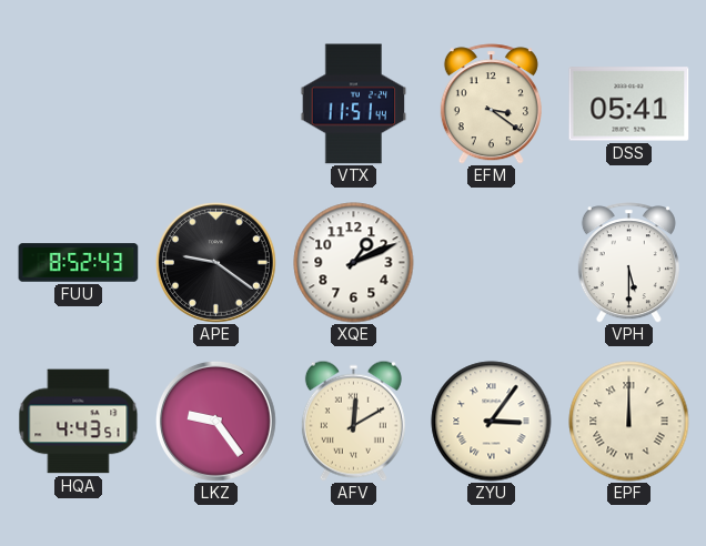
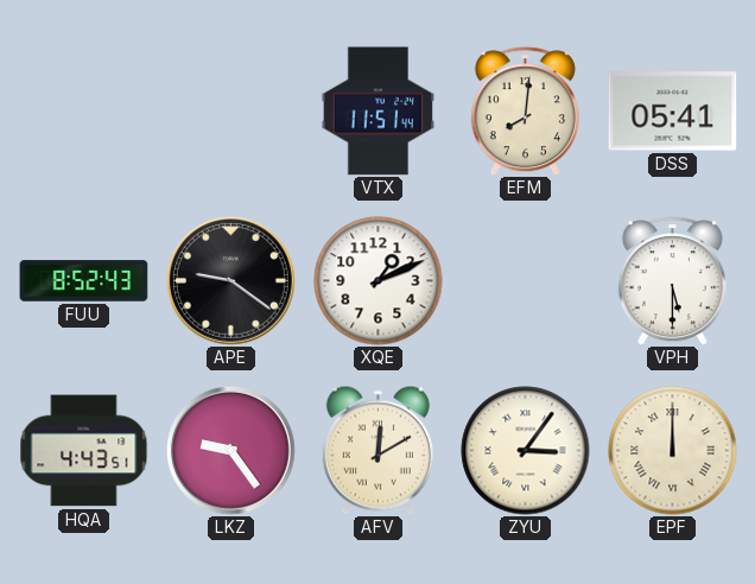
EFM: 3:21 -> 8:01
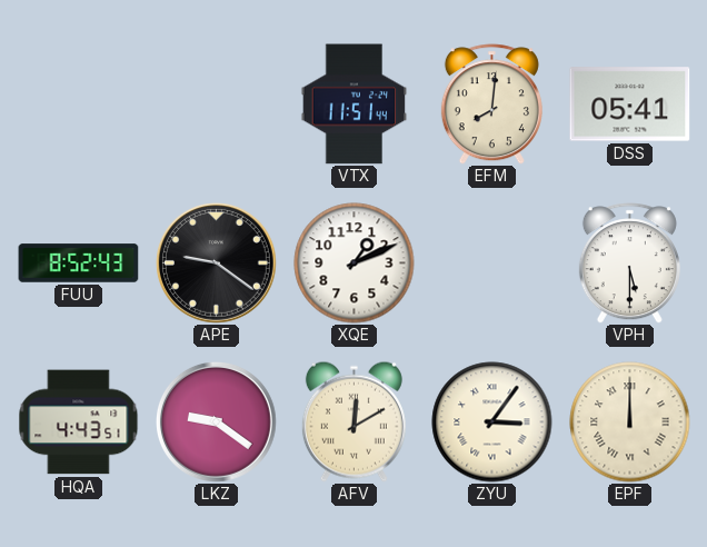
LKZ: 9:24 -> 9:21
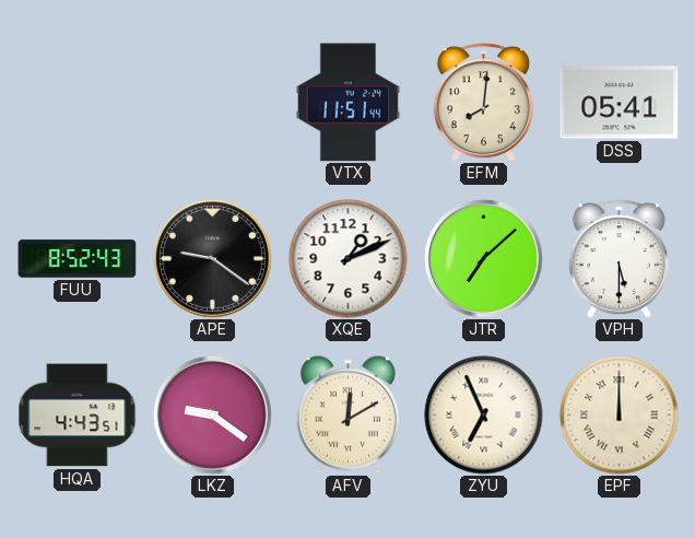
JTR: none -> 7:08
ZYU: 3:06 -> 6:56
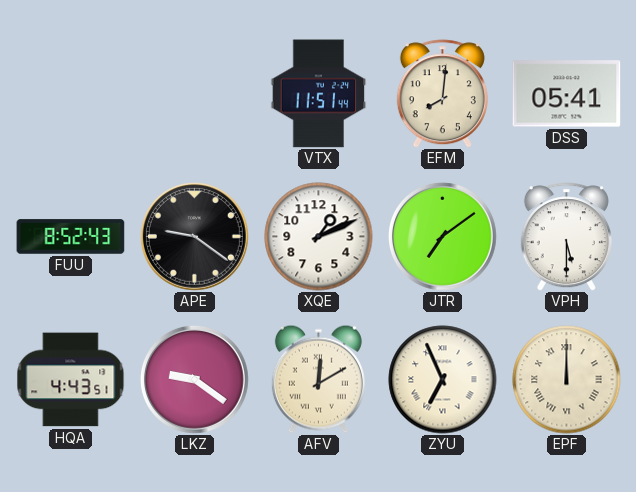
JTR: 7:08 -> 7:09
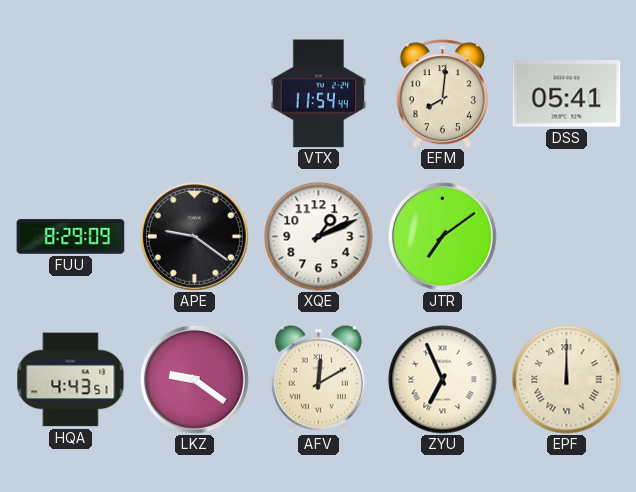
VTX: 11:51 -> 11:54
FUU: 8:52 -> 8:29
VPH: 5:30 -> none
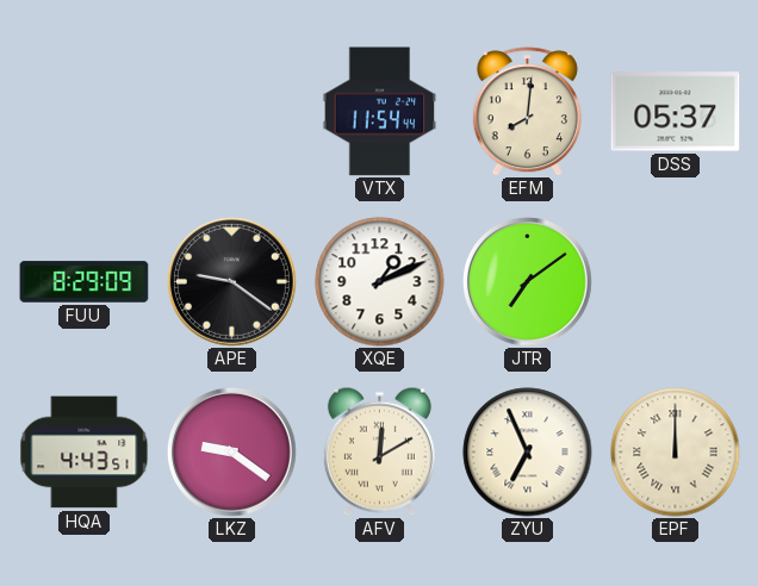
DSS: 05:41 -> 05:37
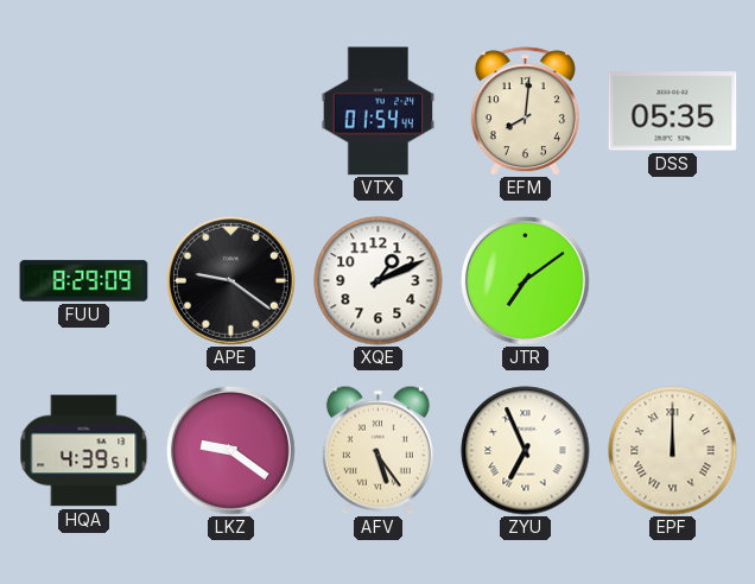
VTX: 11:54 -> 01:54
DSS: 05:37 -> 05:35
HQA: 4:43 -> 4:39
AFV: 12:10 -> 5:24
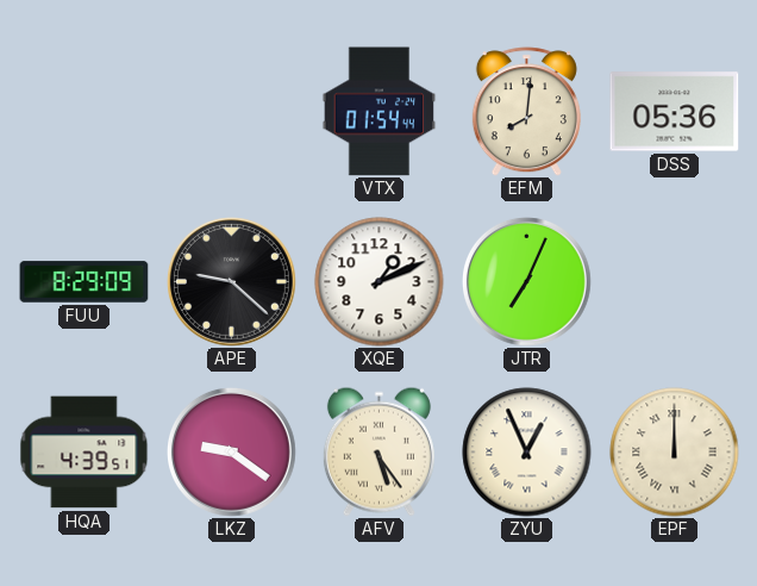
DSS: 05:35 -> 05:36
APE: 9:21 -> 9:22
JTR: 7:09 -> 7:04
ZYU: 6:56 -> 12:56
